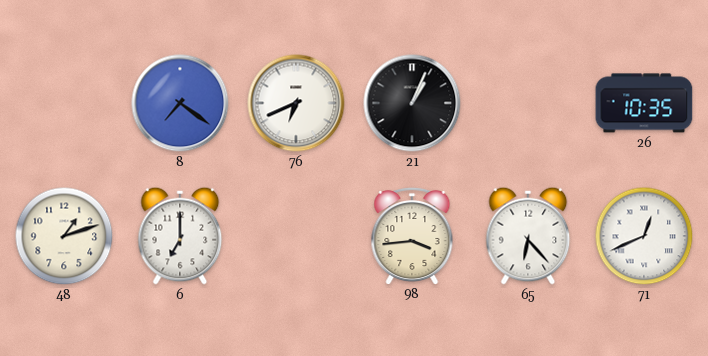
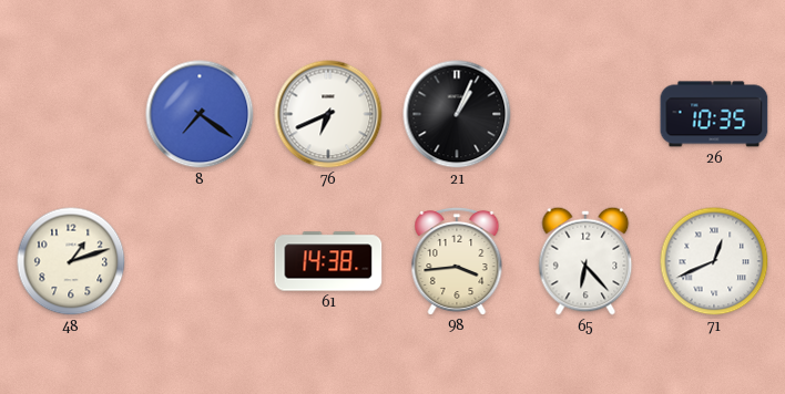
6: 7:00 -> none
61: none -> 14:38
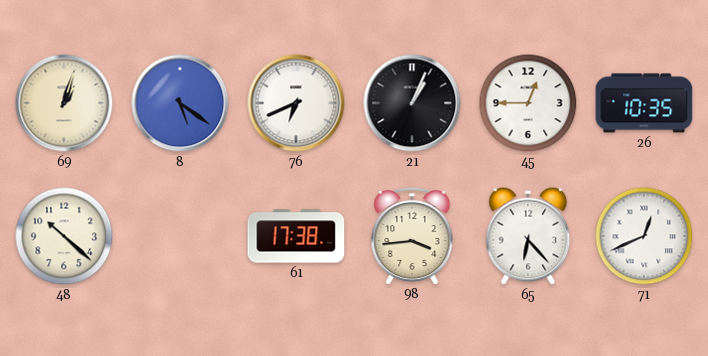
69: none -> 1:03
8: 7:21 -> 5:21
45: none -> 12:45
48: 1:12 -> 10:22
61: 14:38 -> 17:38
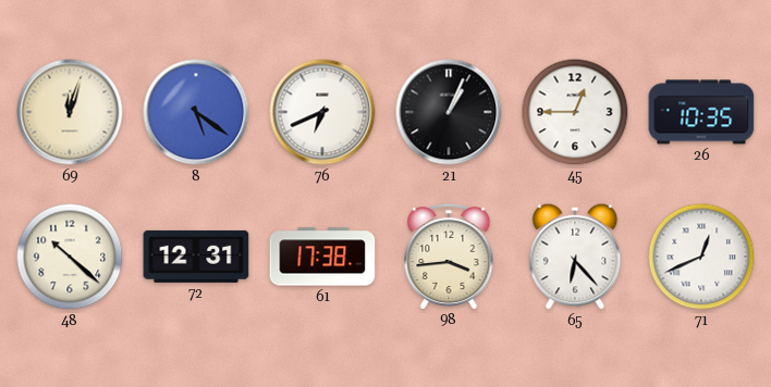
69: 1:03 -> 12:03
72: none -> 12:31
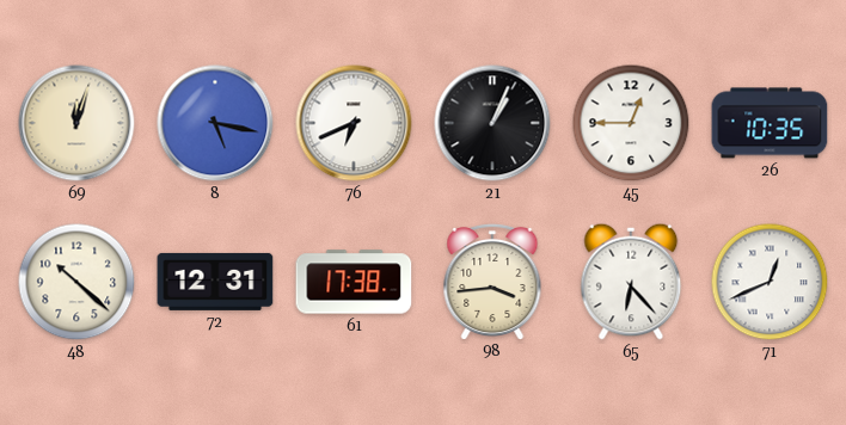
8: 5:21 -> 5:17
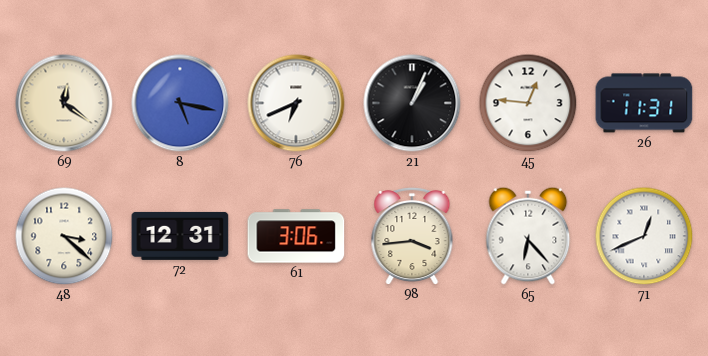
69: 12:03 -> 12:21
45: 12:45 -> 12:46
26: 10:35 -> 11:31
48: 10:22 -> 3:22
61: 17:38 -> 3:06
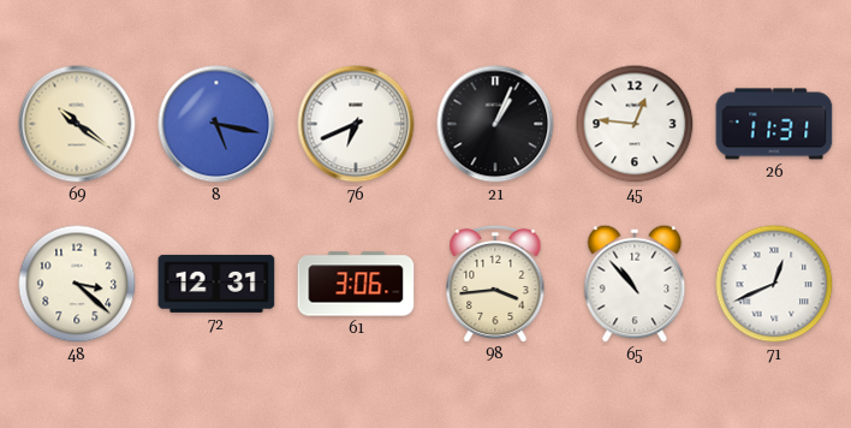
69: 12:21 -> 10:21
65: 6:23 -> 10:53
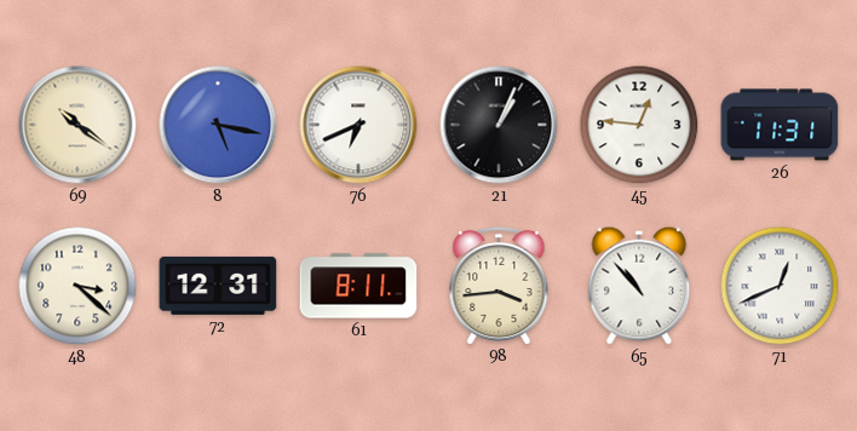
61: 3:06 -> 8:11
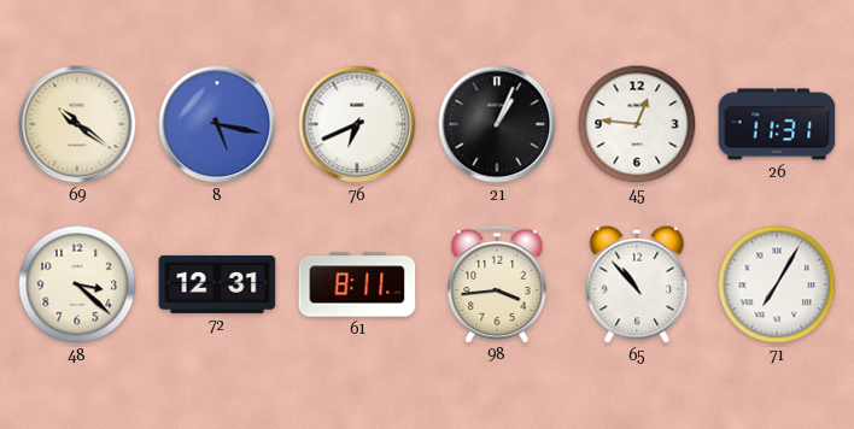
71: 12:41 -> 7:05
